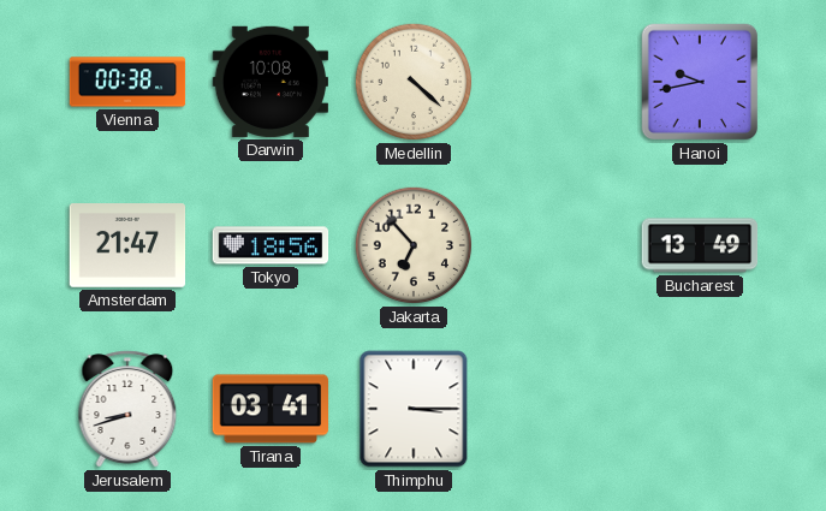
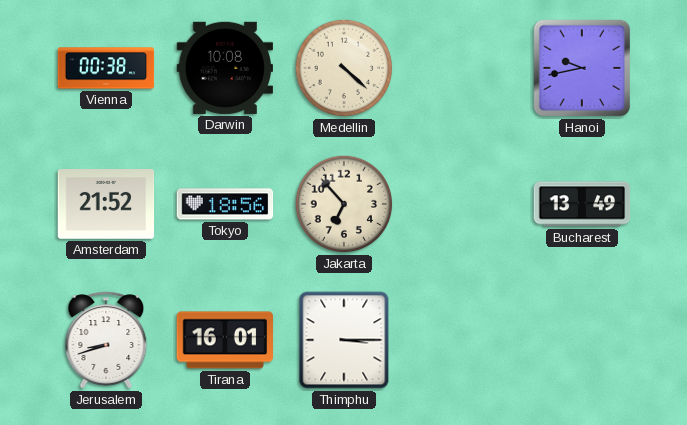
Amsterdam: 21:47 -> 21:52
Tirana: 03:41 -> 16:01
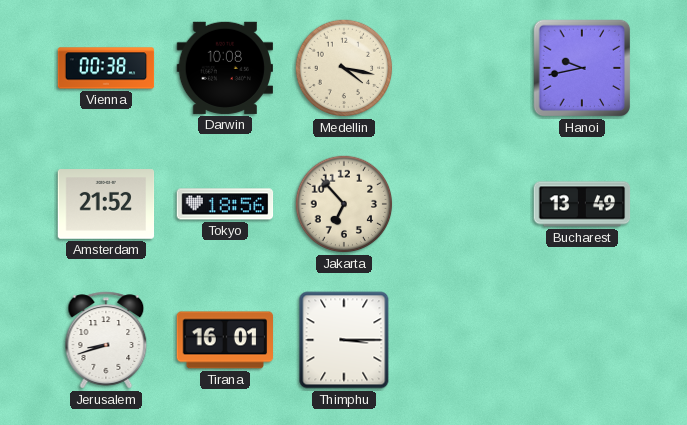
Medellin: 4:22 -> 4:17
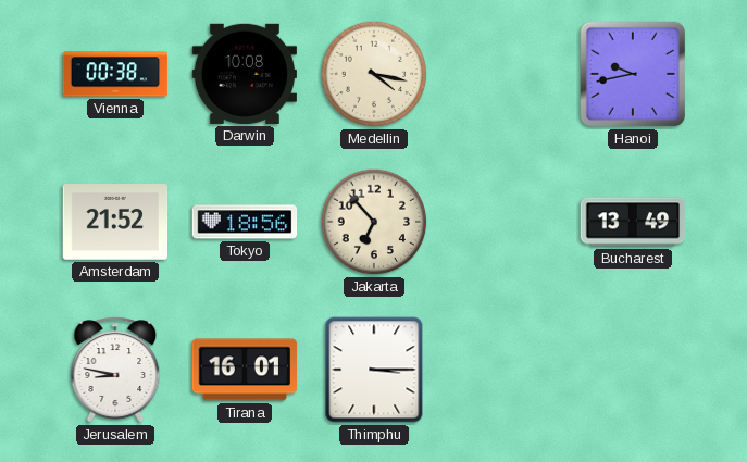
Jerusalem: 8:42 -> 8:47
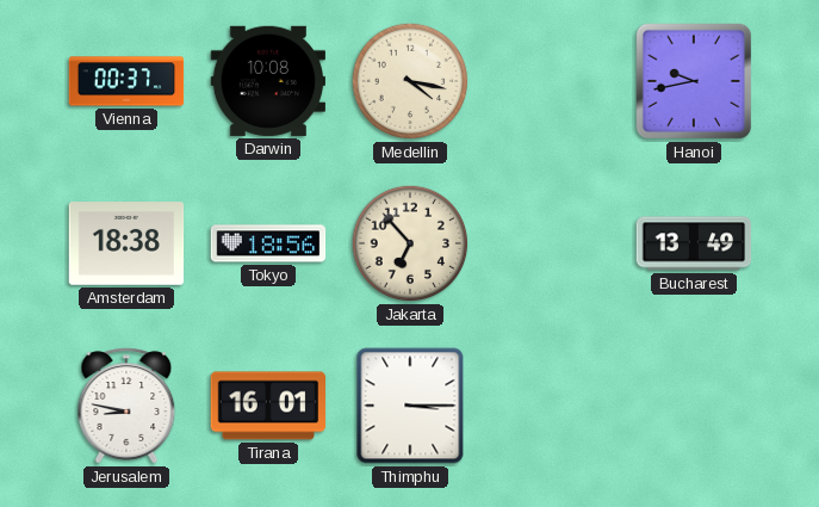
Vienna: 00:38 -> 00:37
Amsterdam: 21:52 -> 18:38
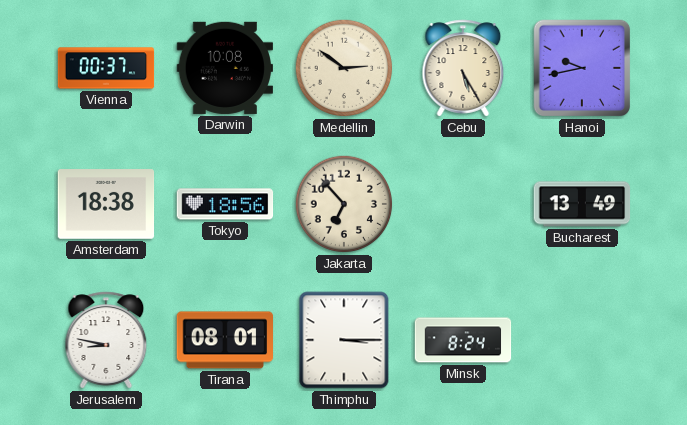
Medellin: 4:17 -> 2:51
Cebu: none -> 5:25
Tirana: 16:01 -> 08:01
Minsk: none -> 8:24
